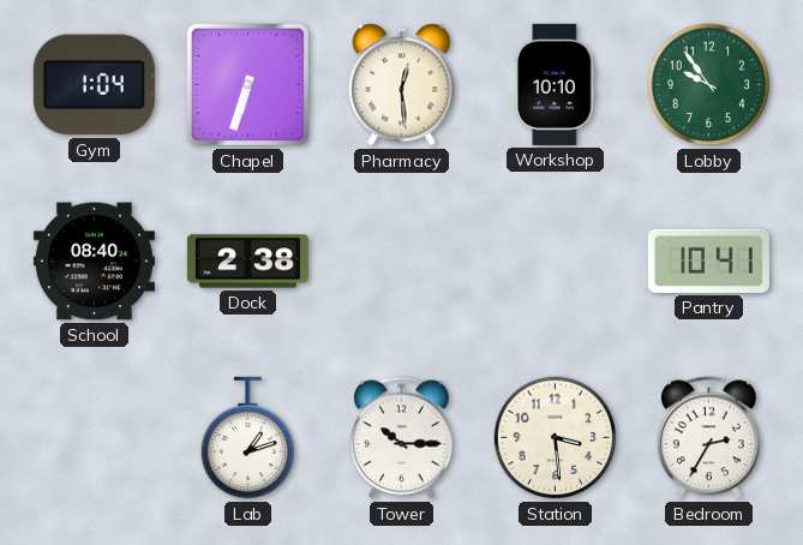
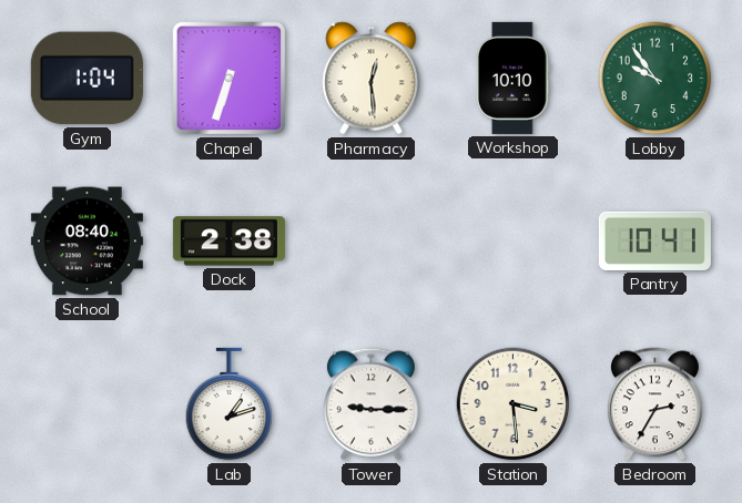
Tower: 10:15 -> 9:15
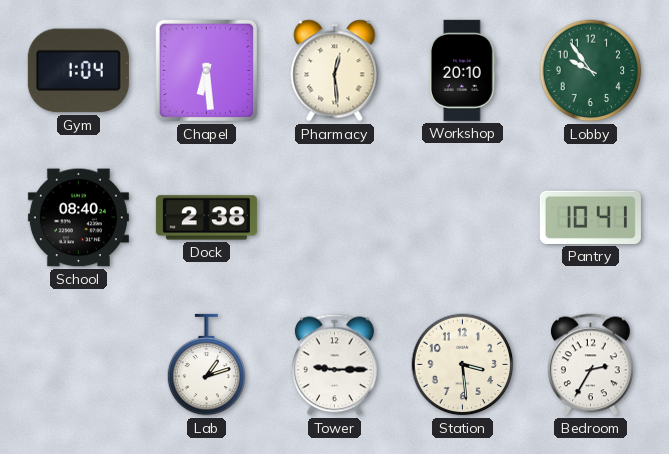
Chapel: 6:33 -> 6:29
Workshop: 10:10 -> 20:10
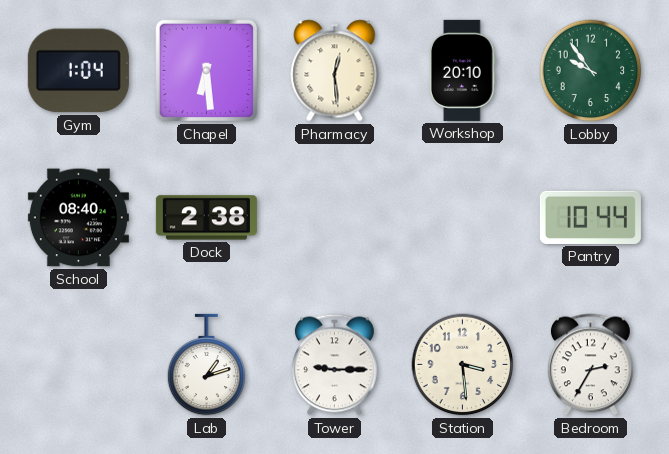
Pantry: 10:41 -> 10:44
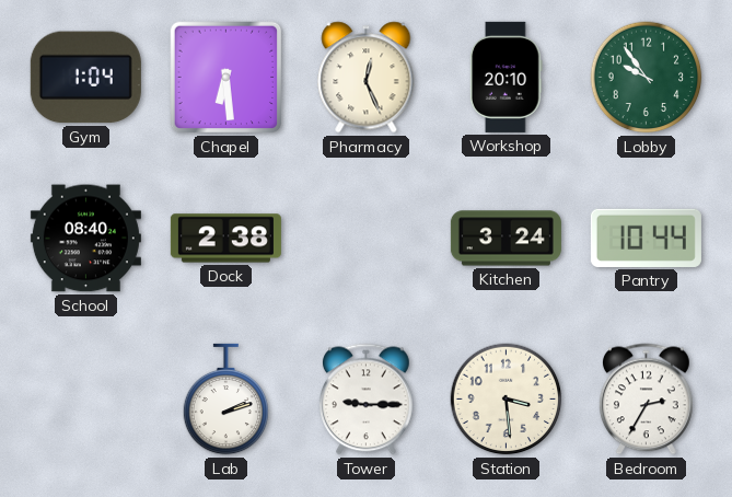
Pharmacy: 12:29 -> 12:26
Kitchen: none -> 3:24
Lab: 1:12 -> 2:12
